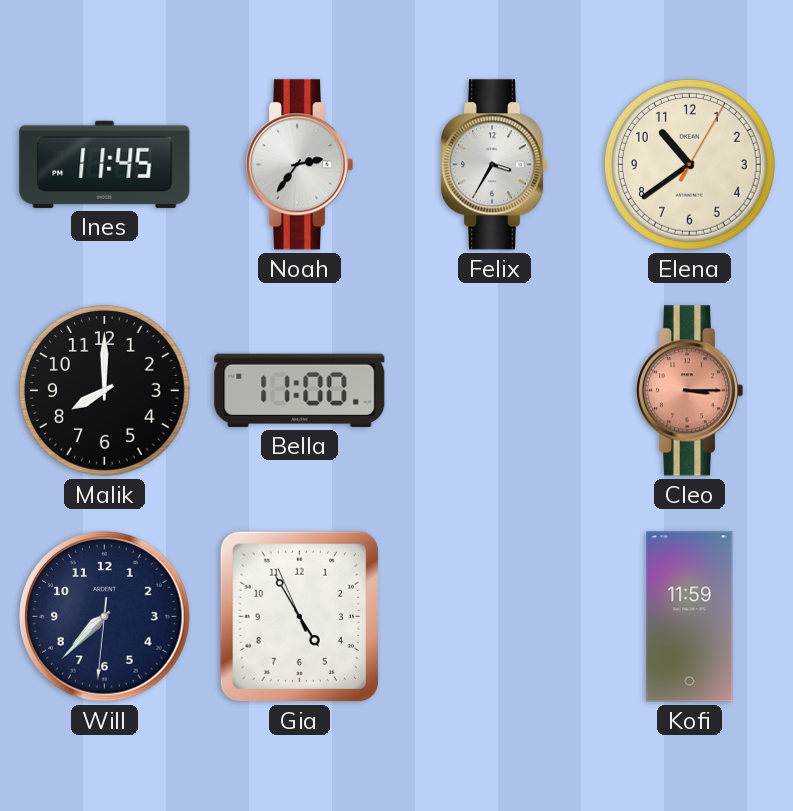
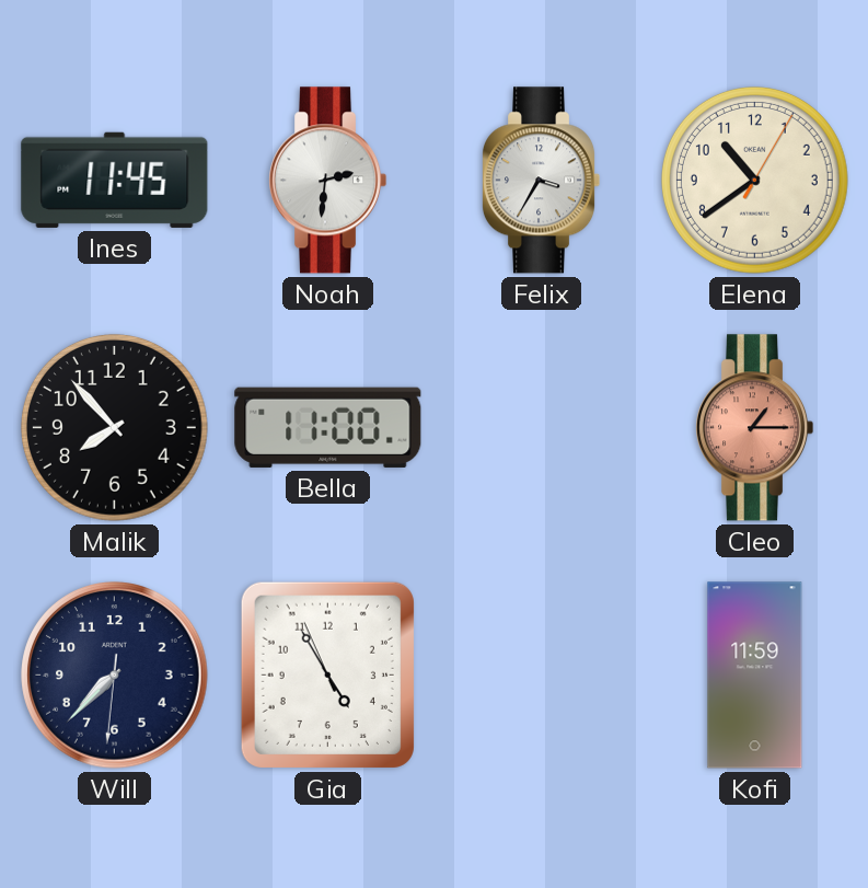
Noah: 2:36 -> 2:31
Malik: 8:00 -> 7:53
Cleo: 3:15 -> 1:15
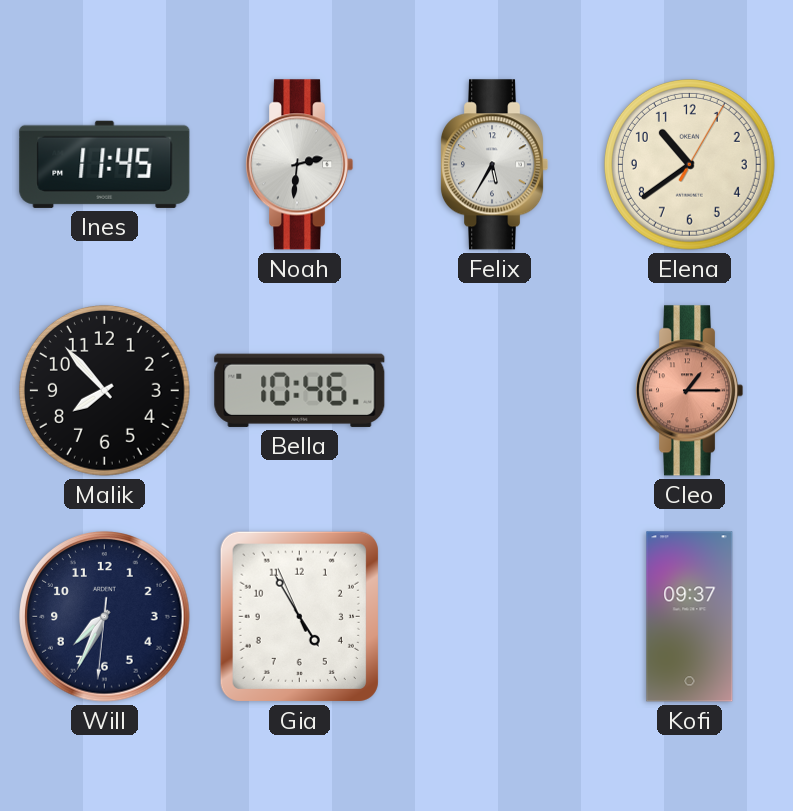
Felix: 3:35 -> 5:35
Bella: 11:00 -> 10:46
Will: 7:37 -> 7:34
Kofi: 11:59 -> 09:37
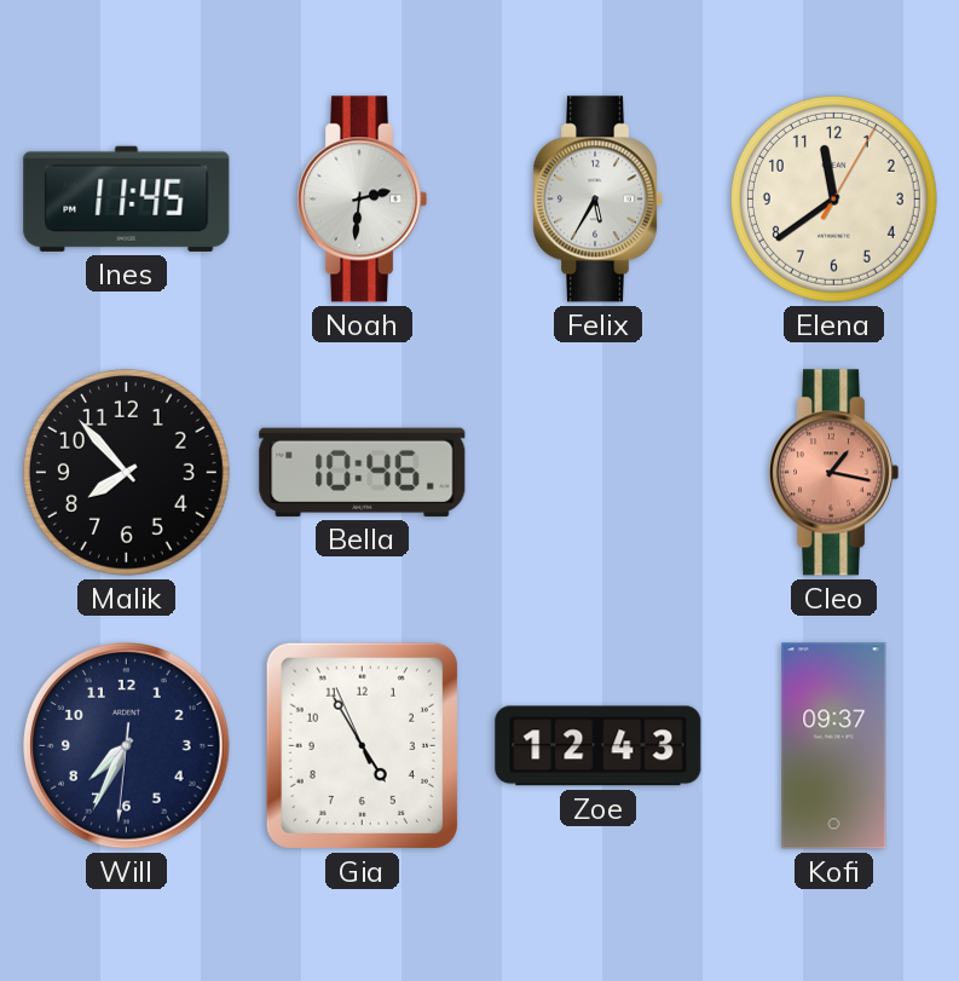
Elena: 10:39 -> 11:39
Cleo: 1:15 -> 1:17
Zoe: none -> 12:43
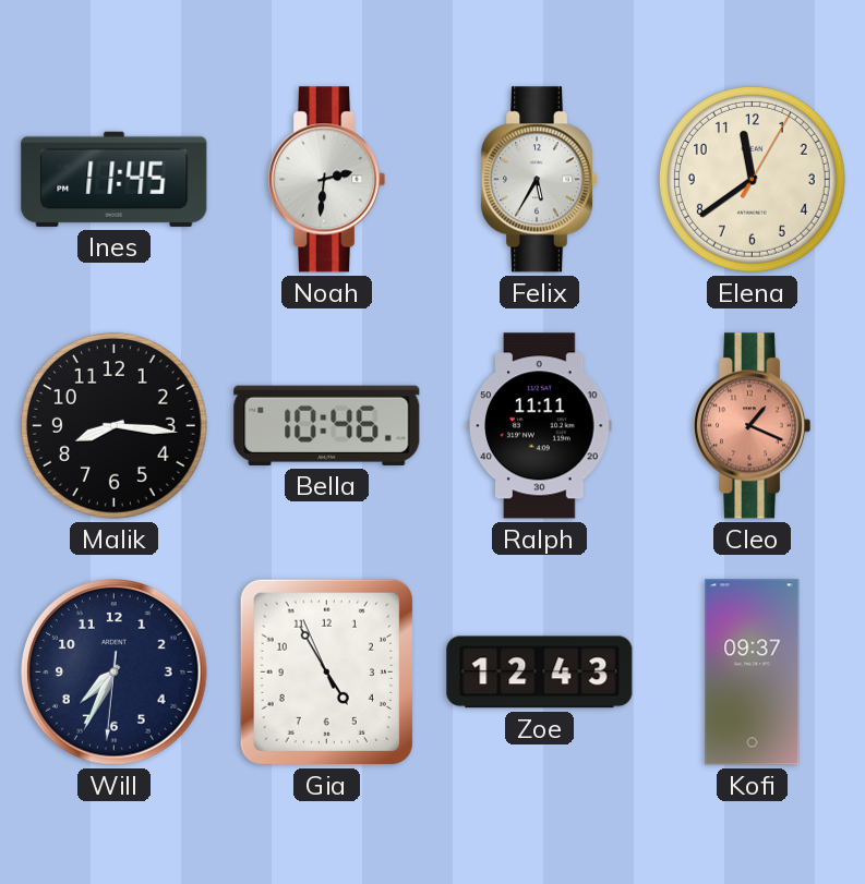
Malik: 7:53 -> 8:16
Ralph: none -> 11:11
Cleo: 1:17 -> 1:19
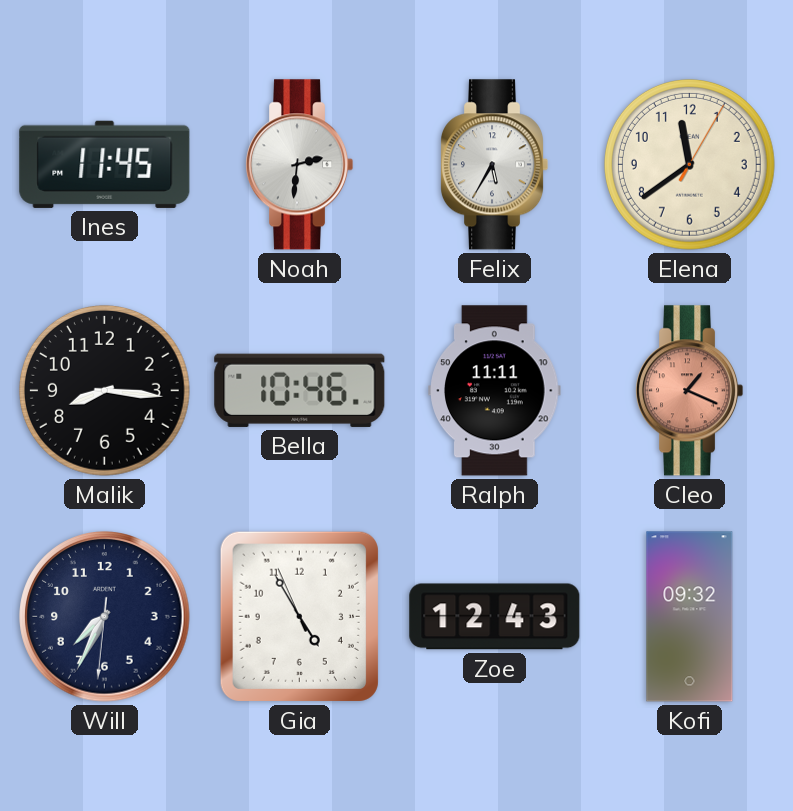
Kofi: 09:37 -> 09:32
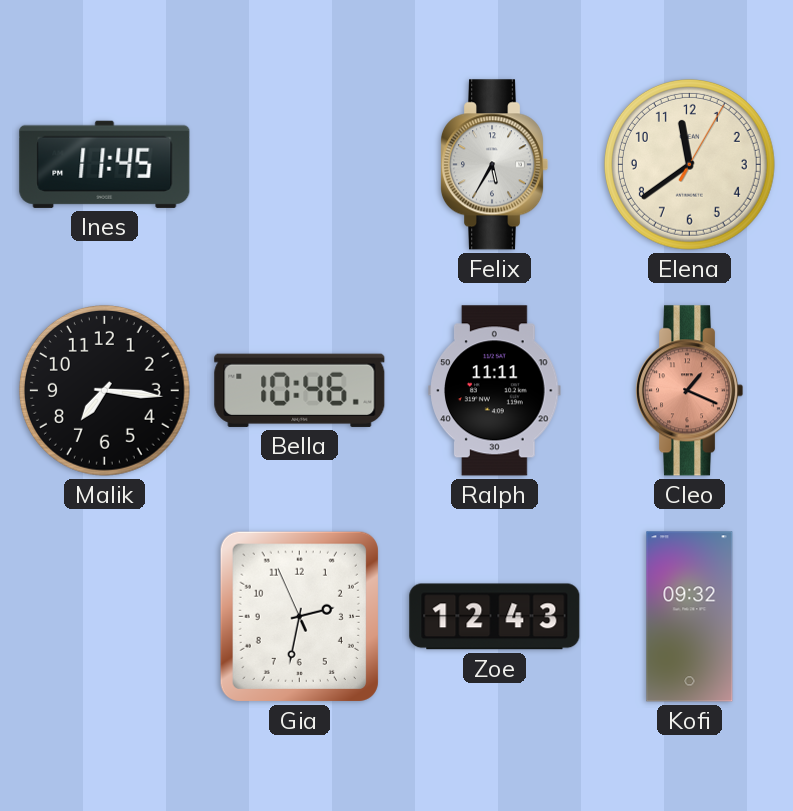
Noah: 2:31 -> none
Malik: 8:16 -> 7:16
Will: 7:34 -> none
Gia: 4:54 -> 2:31
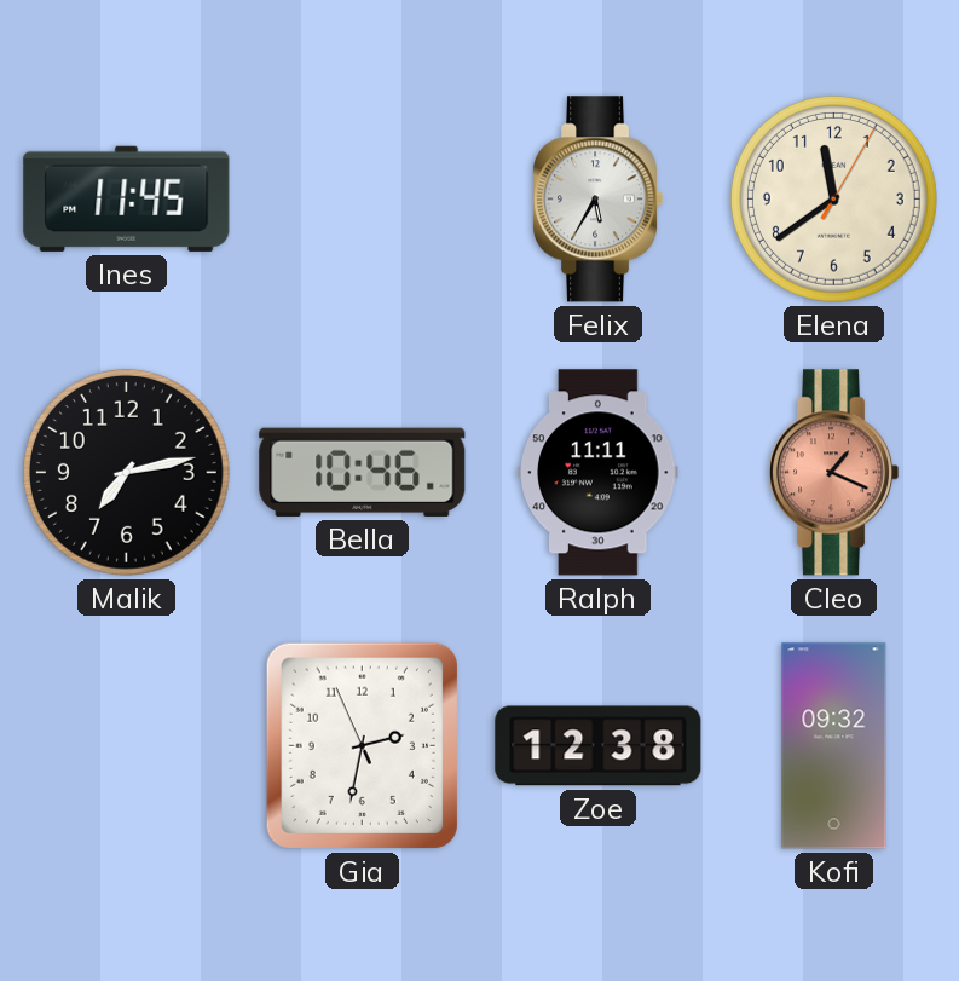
Malik: 7:16 -> 7:13
Zoe: 12:43 -> 12:38
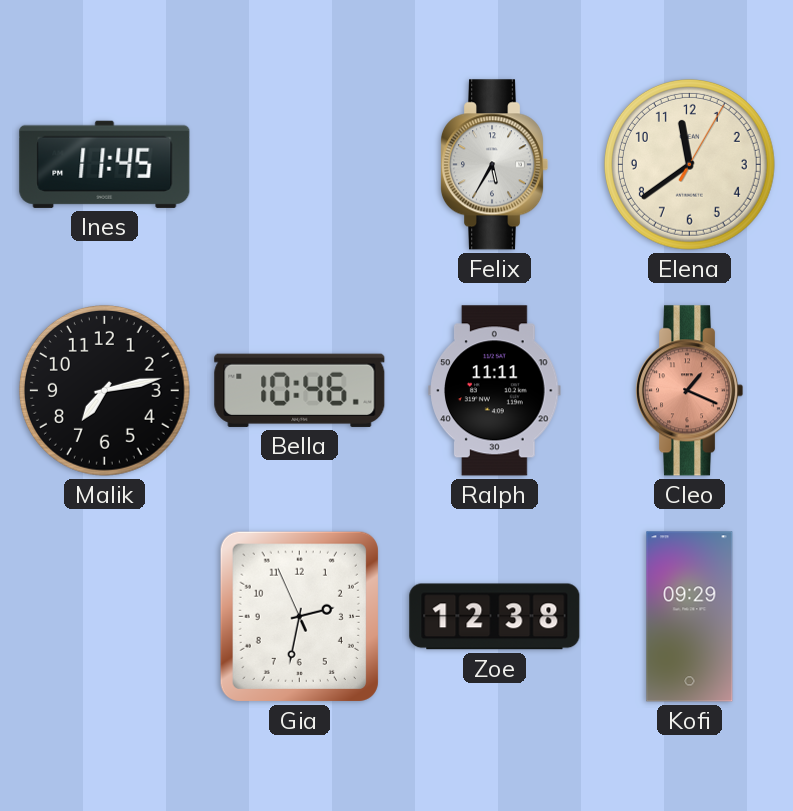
Kofi: 09:32 -> 09:29
